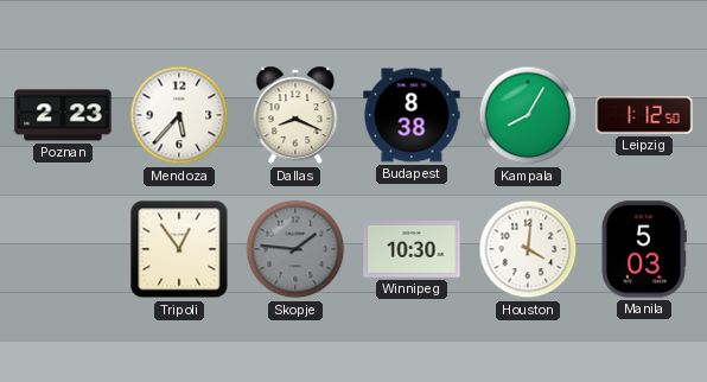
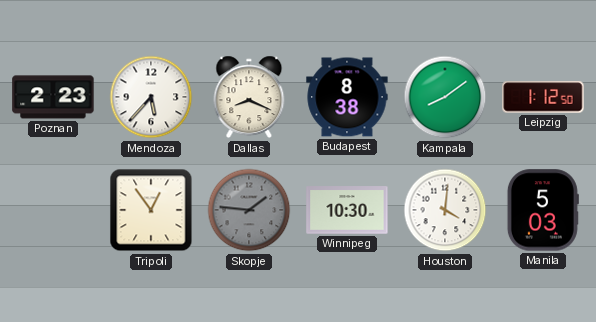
Kampala: 8:05 -> 8:09
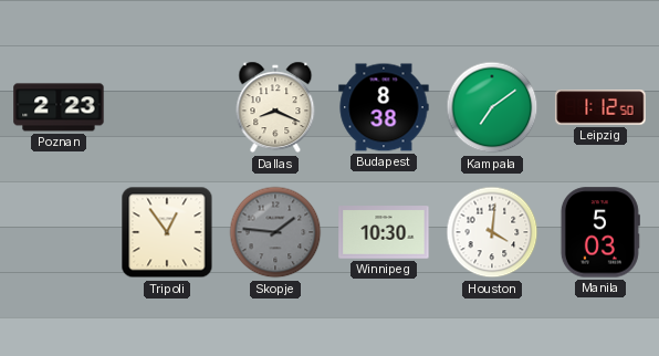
Mendoza: 5:37 -> none
Kampala: 8:09 -> 7:09
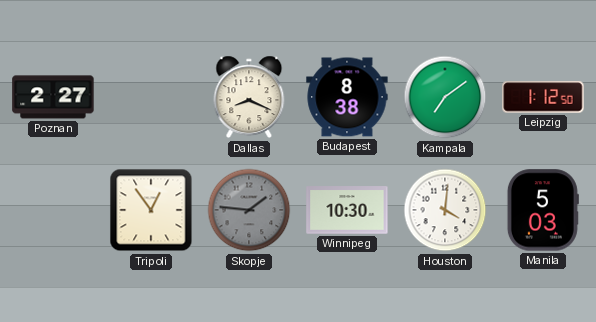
Poznan: 2:23 -> 2:27
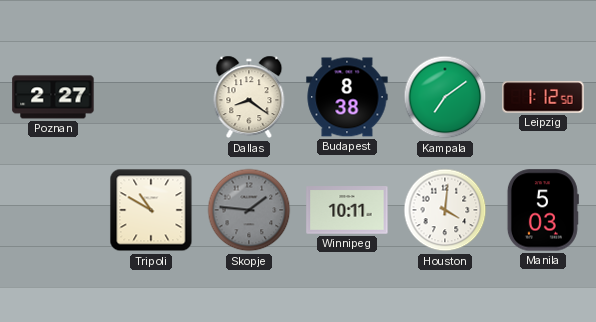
Dallas: 8:19 -> 8:21
Tripoli: 12:54 -> 10:50
Winnipeg: 10:30 -> 10:11
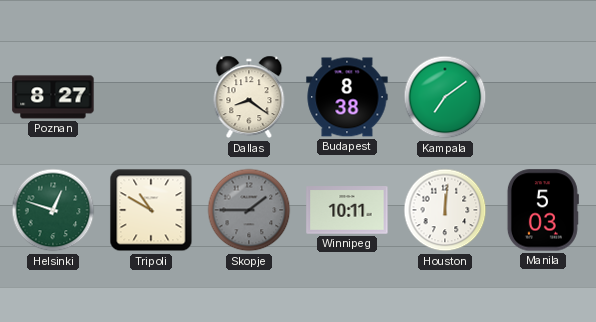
Poznan: 2:27 -> 8:27
Leipzig: 1:12 -> none
Helsinki: none -> 12:48
Skopje: 1:46 -> 1:45
Houston: 4:01 -> 12:01
